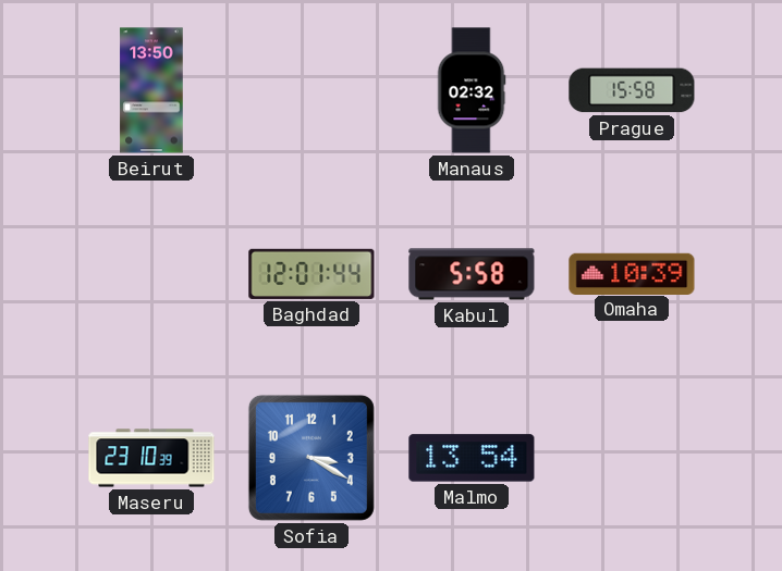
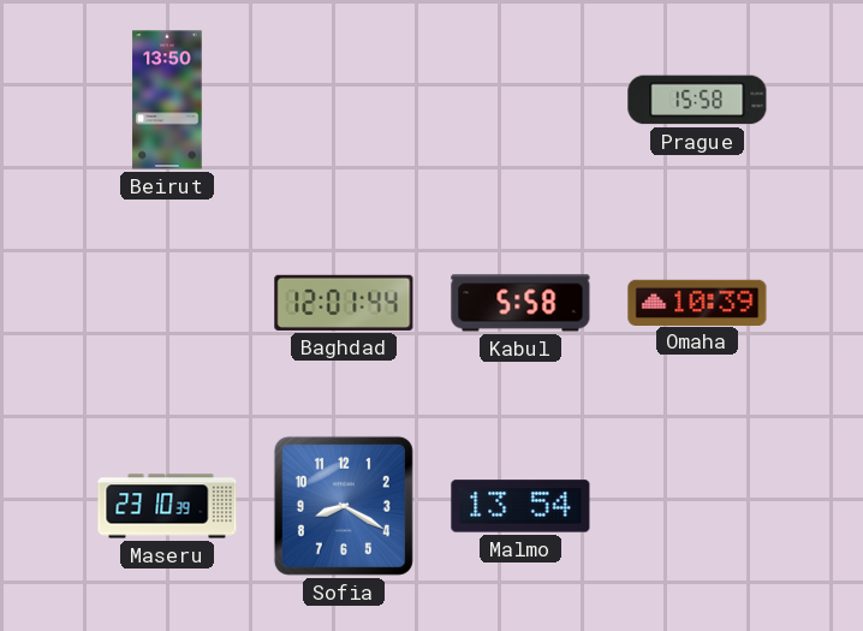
Manaus: 02:32 -> none
Sofia: 3:20 -> 8:20
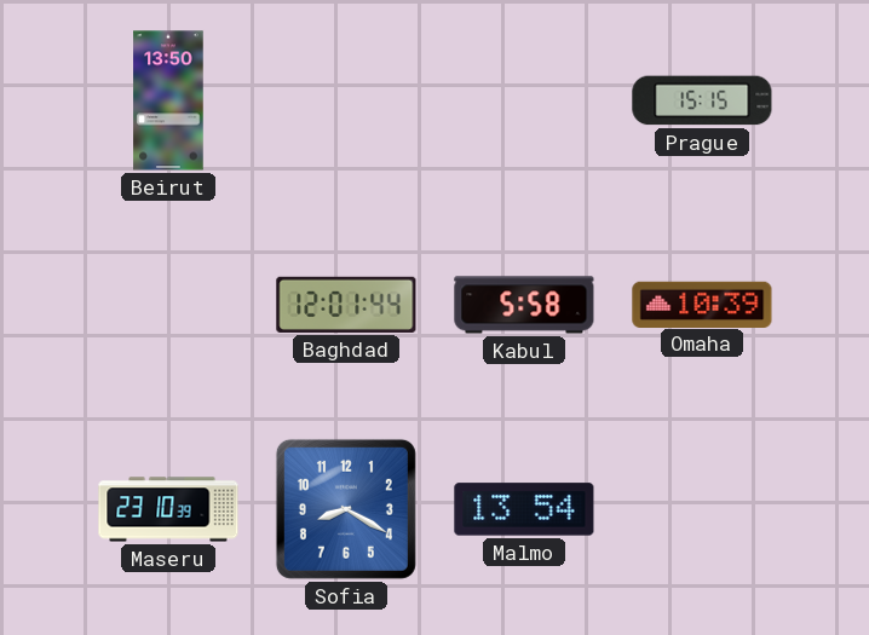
Prague: 15:58 -> 15:15
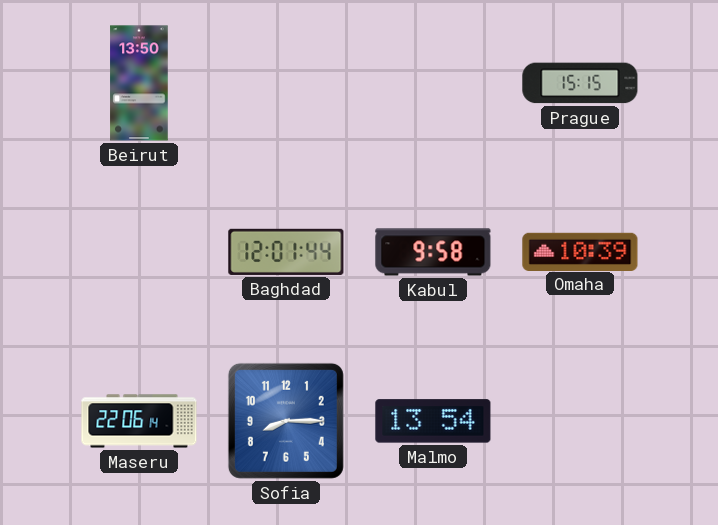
Kabul: 5:58 -> 9:58
Maseru: 23:10 -> 22:06
Sofia: 8:20 -> 8:15
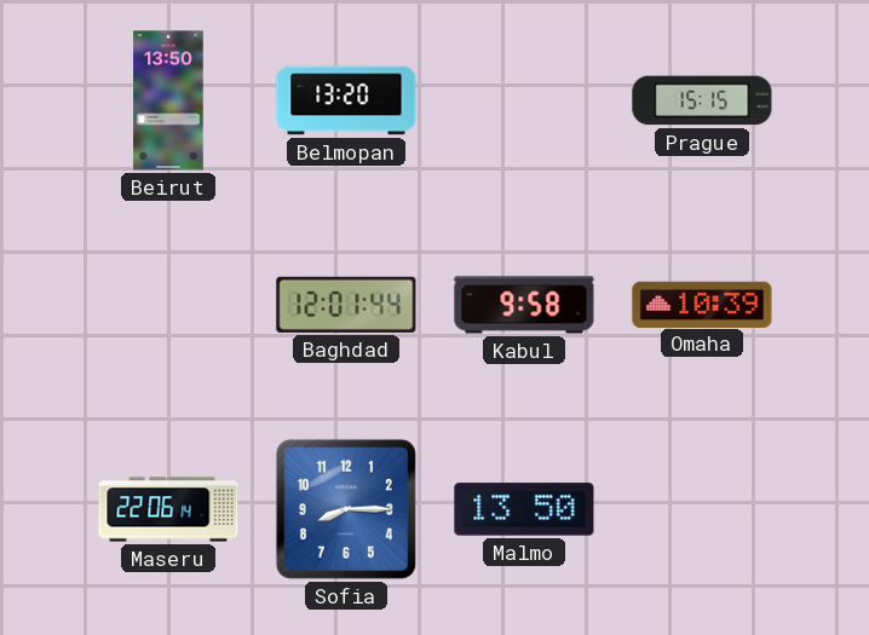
Belmopan: none -> 13:20
Malmo: 13:54 -> 13:50
